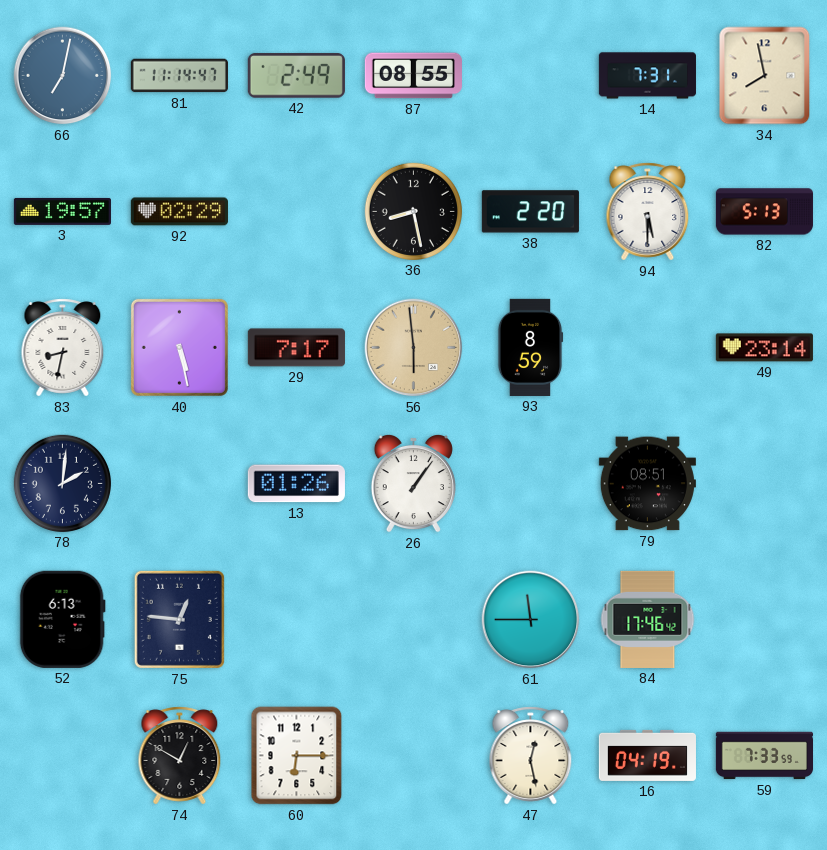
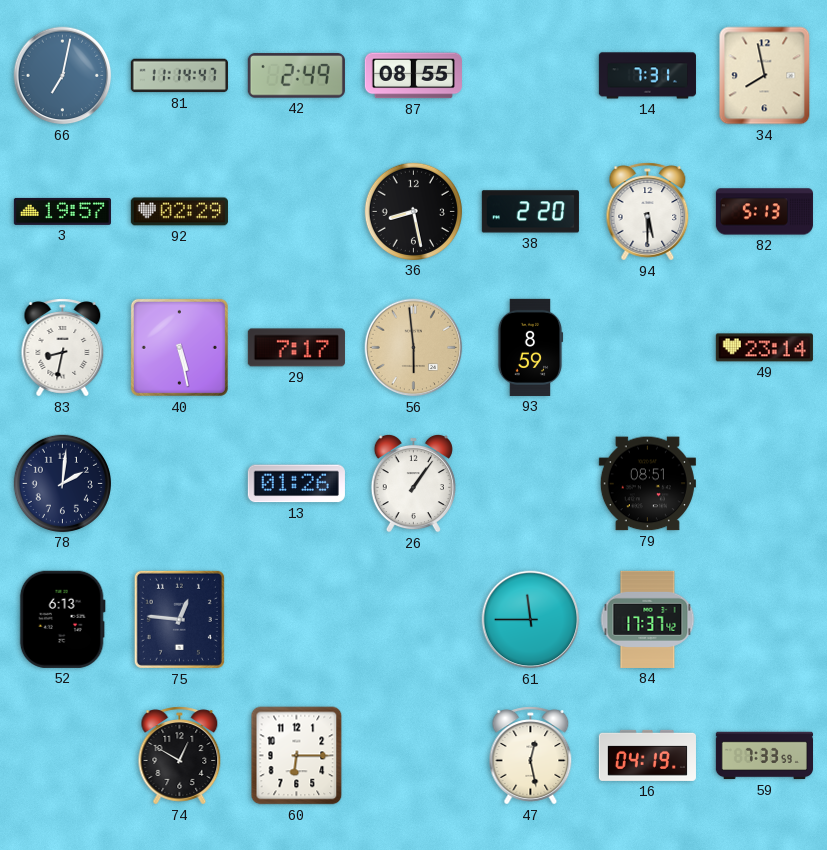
84: 17:46 -> 17:37
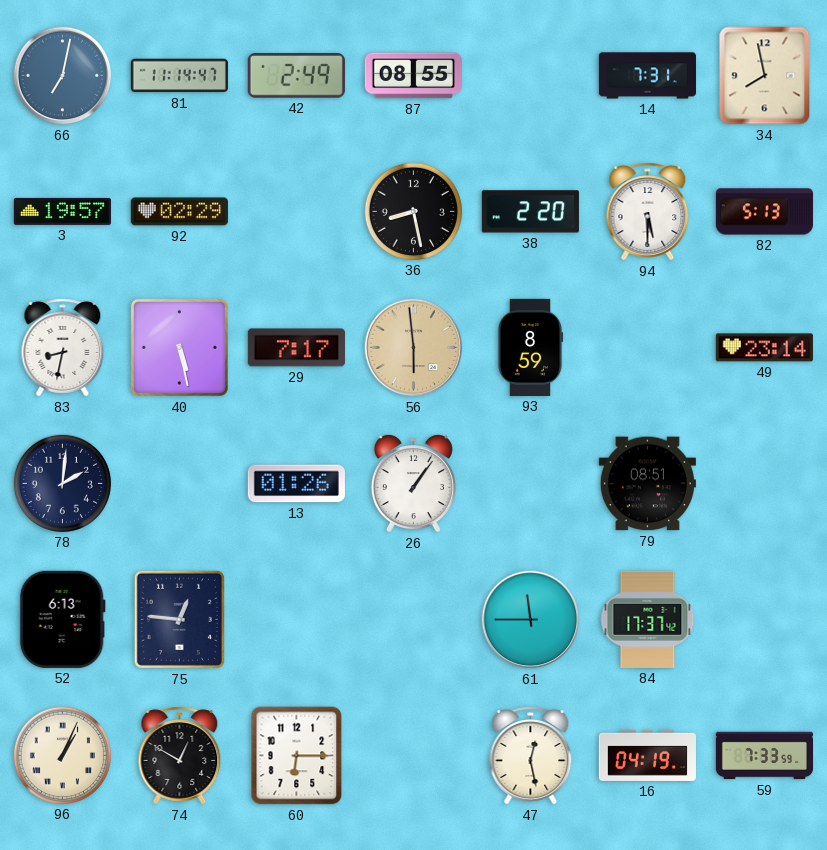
96: none -> 1:04
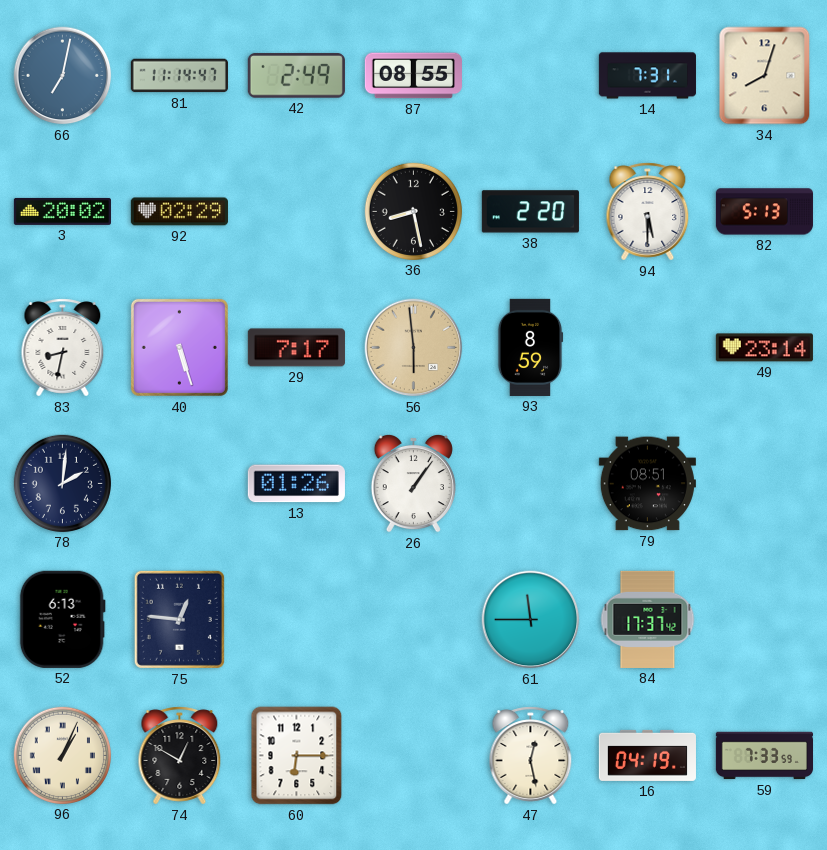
34: 7:58 -> 8:03
3: 19:57 -> 20:02
40: 5:28 -> 5:27
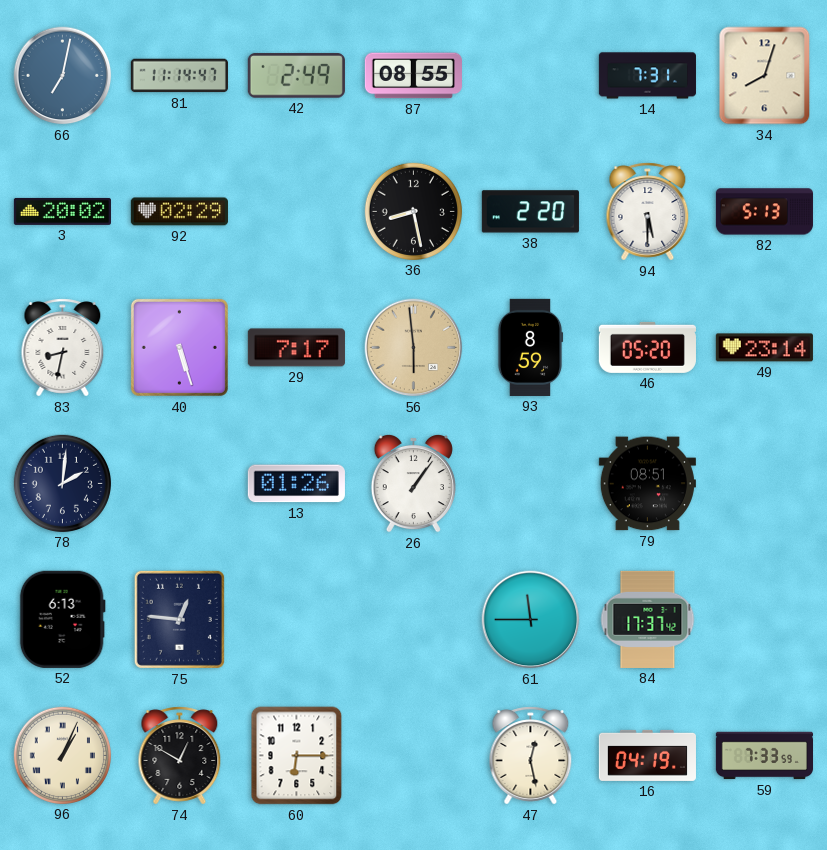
46: none -> 05:20
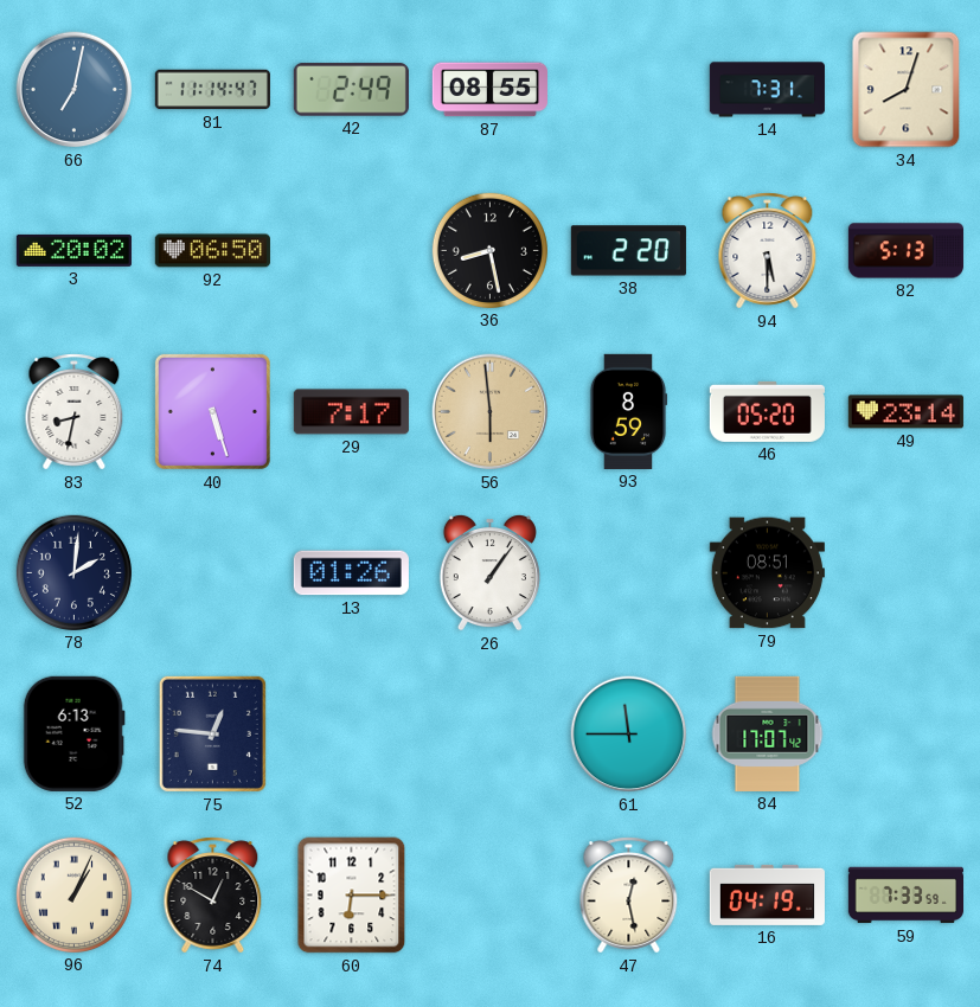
92: 02:29 -> 06:50
84: 17:37 -> 17:07
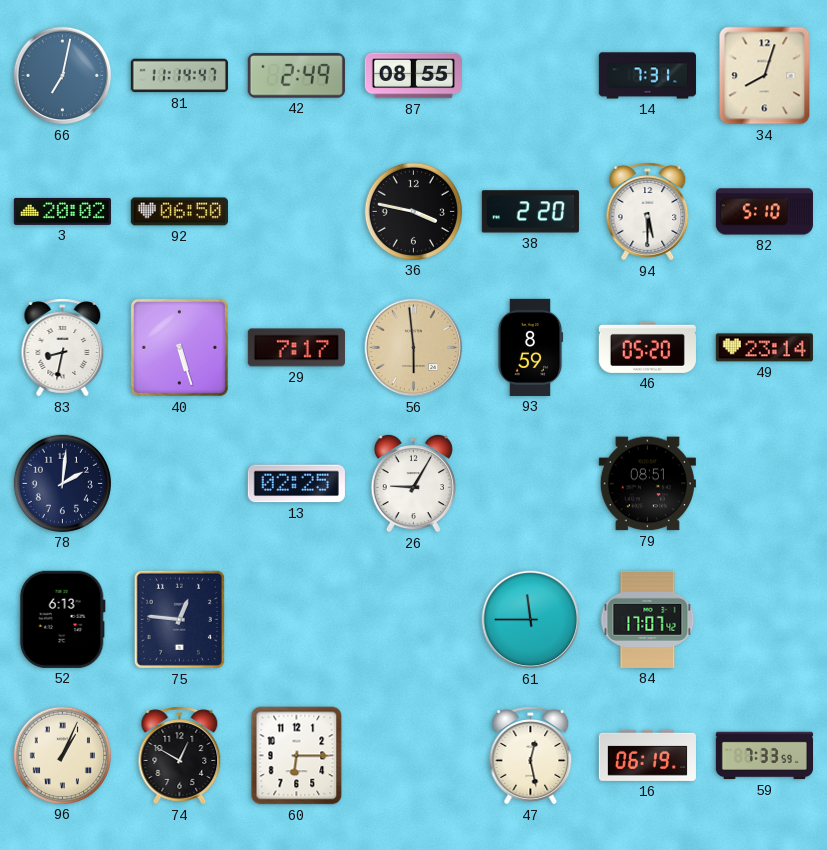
36: 8:28 -> 3:47
82: 5:13 -> 5:10
13: 01:26 -> 02:25
26: 1:06 -> 9:05
16: 04:19 -> 06:19
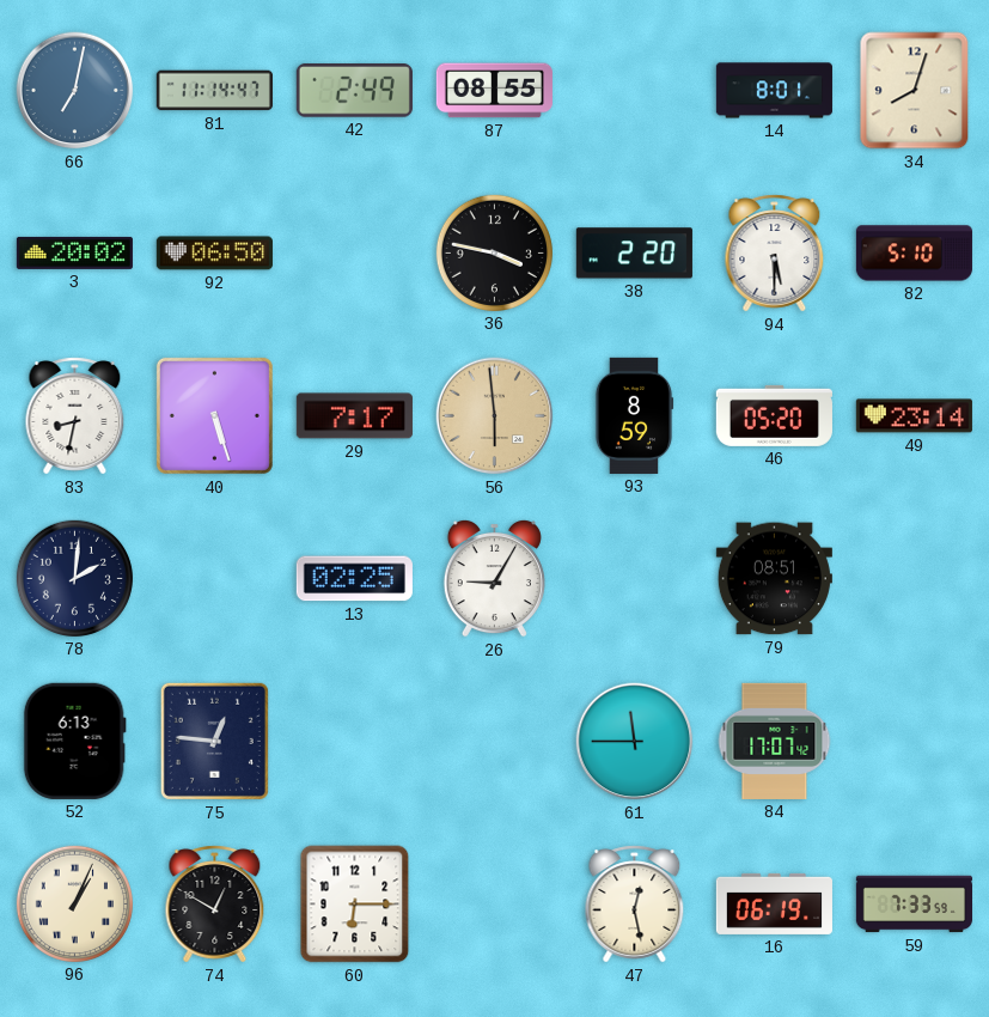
14: 7:31 -> 8:01
